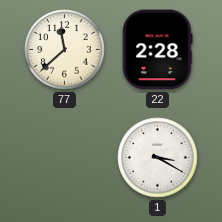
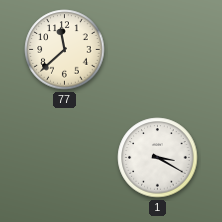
22: 2:28 -> none
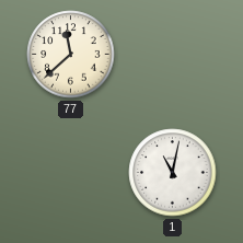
1: 3:20 -> 11:02
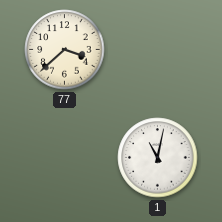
77: 11:38 -> 3:38
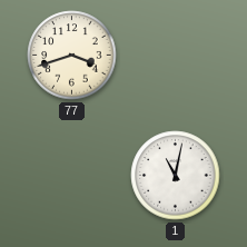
77: 3:38 -> 3:42
